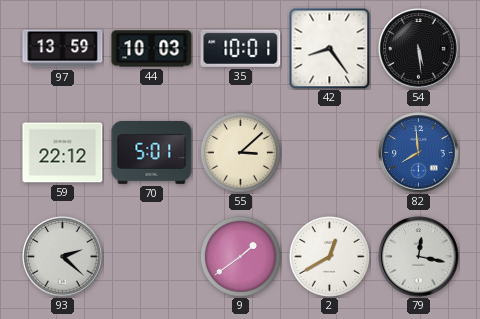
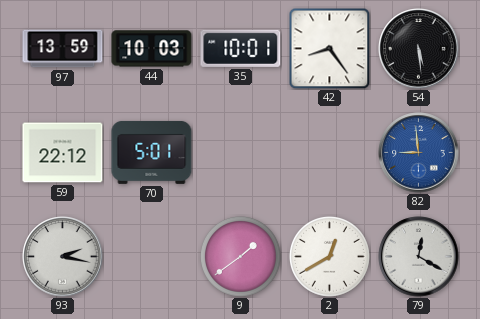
55: 3:08 -> none
82: 7:59 -> 8:59
93: 2:22 -> 2:17
79: 12:17 -> 12:20
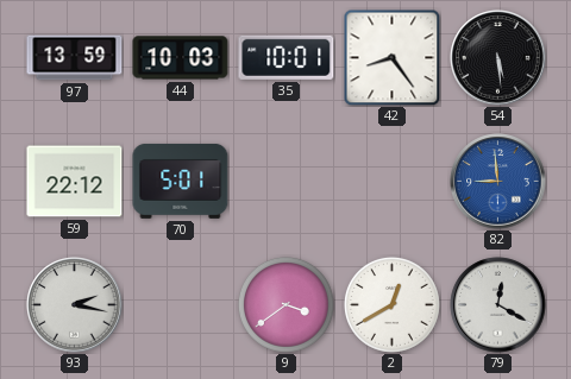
9: 1:39 -> 3:39
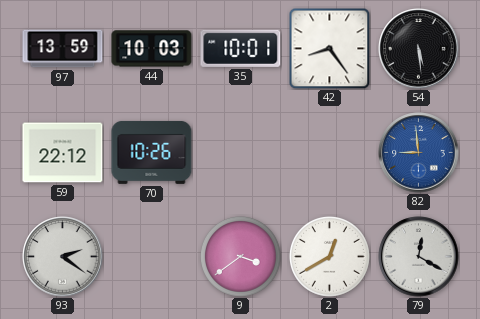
70: 5:01 -> 10:26
93: 2:17 -> 2:21
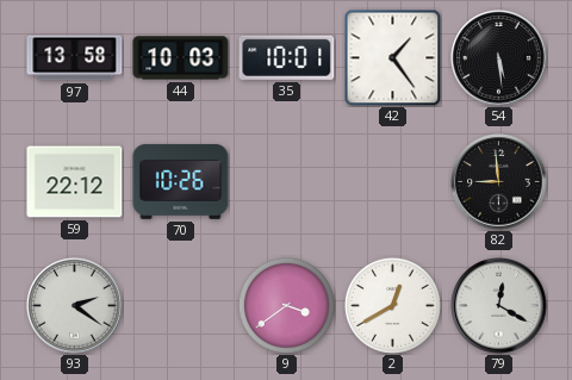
97: 13:59 -> 13:58
42: 8:24 -> 1:24
82 dial: blue -> black
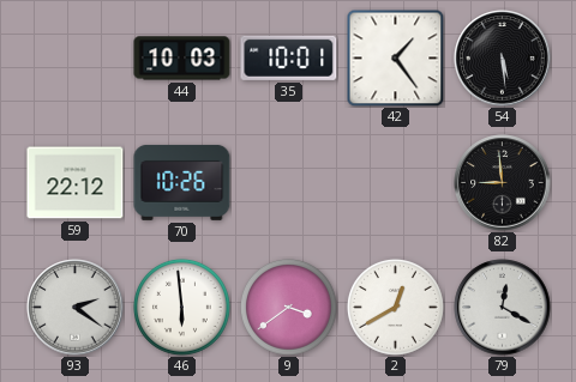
97: 13:58 -> none
46: none -> 5:59
